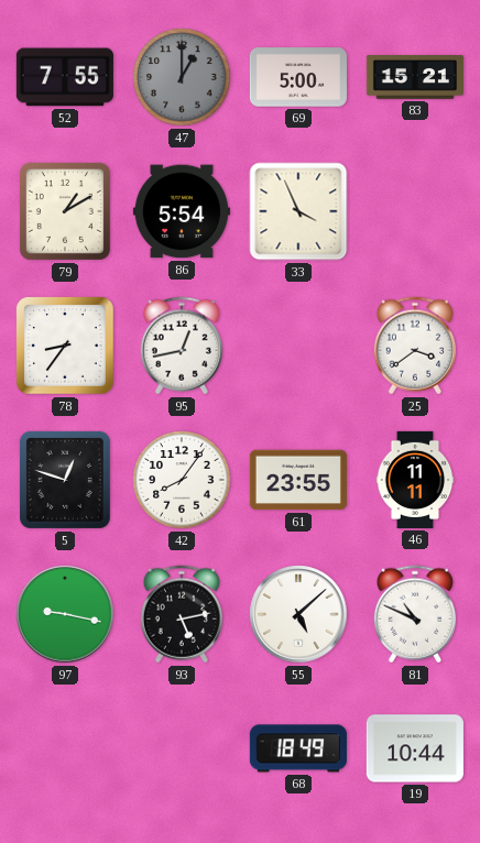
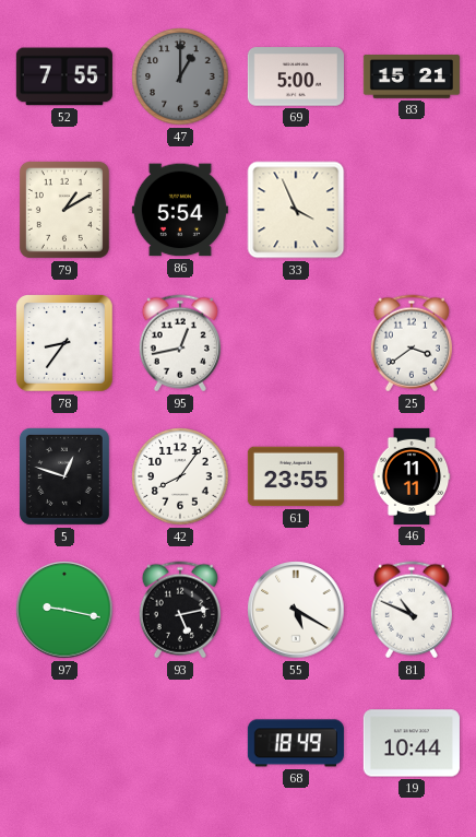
55: 5:08 -> 5:20
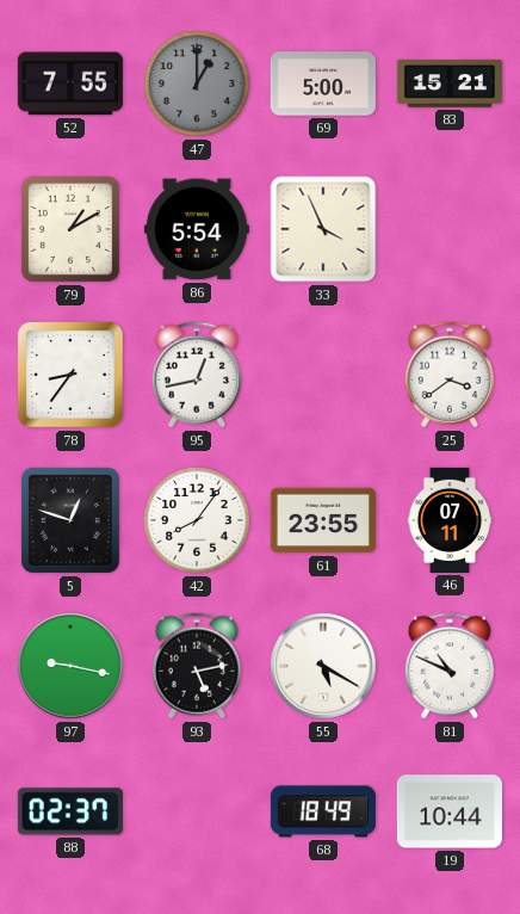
46: 11:11 -> 07:11
88: none -> 02:37
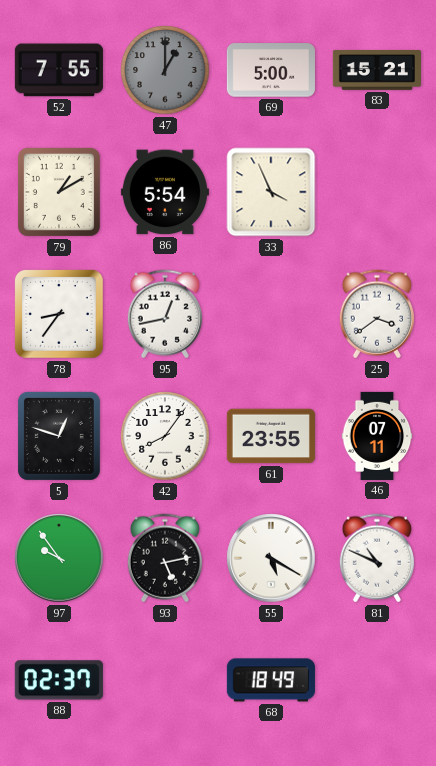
97: 9:17 -> 9:54
19: 10:44 -> none
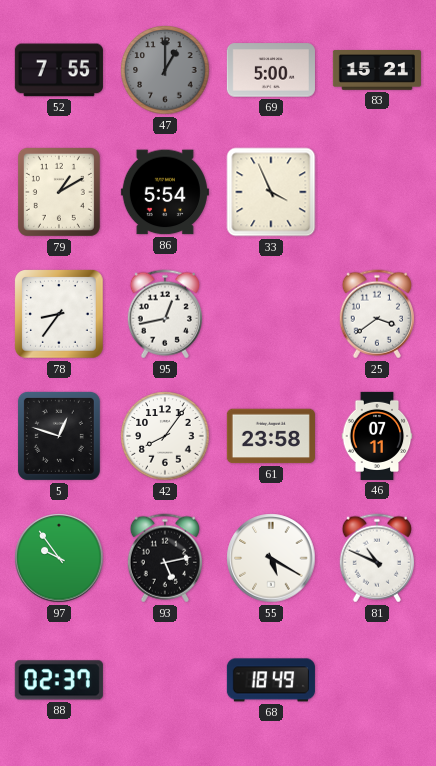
61: 23:55 -> 23:58
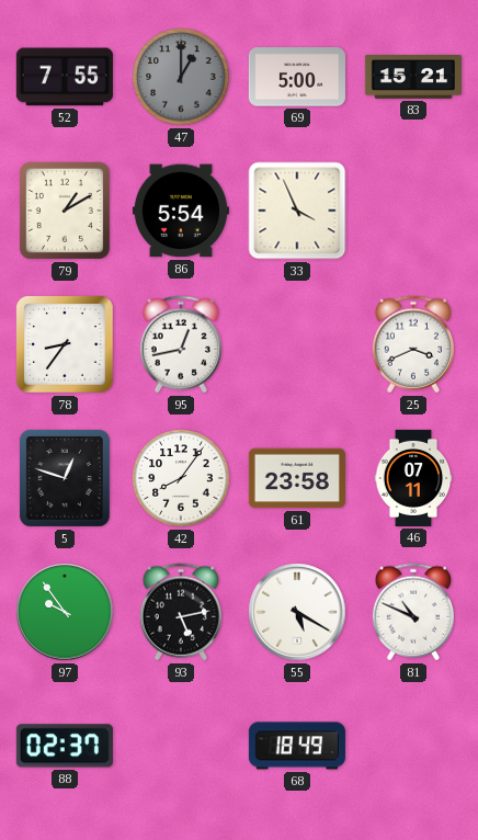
25: 3:39 -> 3:41
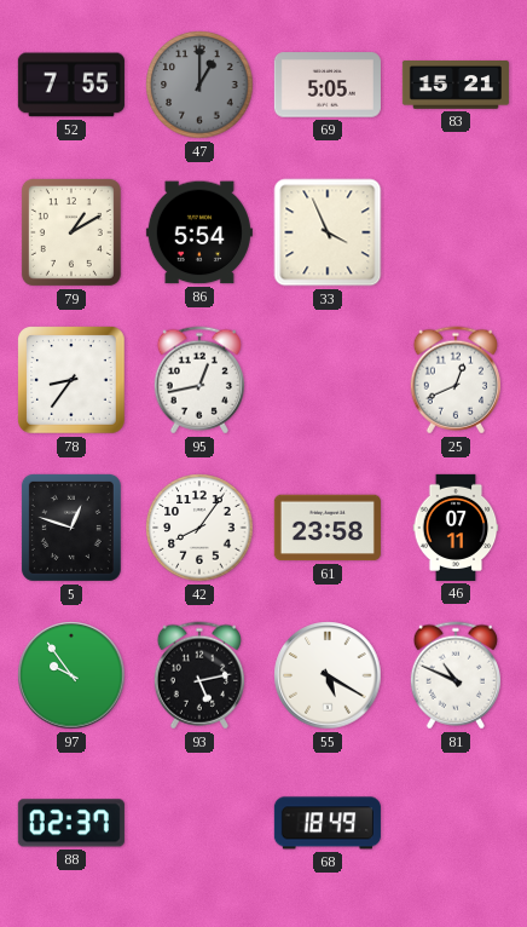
69: 5:00 -> 5:05
25: 3:41 -> 12:41
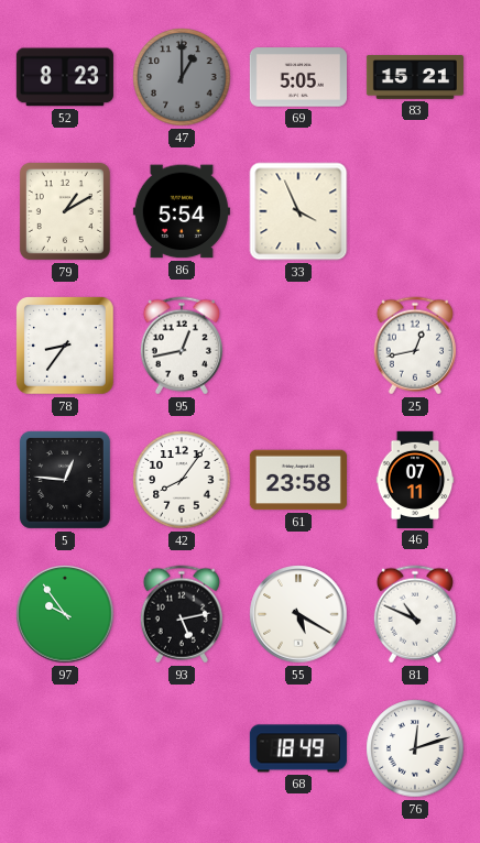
52: 7:55 -> 8:23
25: 12:41 -> 12:43
5: 12:48 -> 12:46
88: 02:37 -> none
76: none -> 12:12
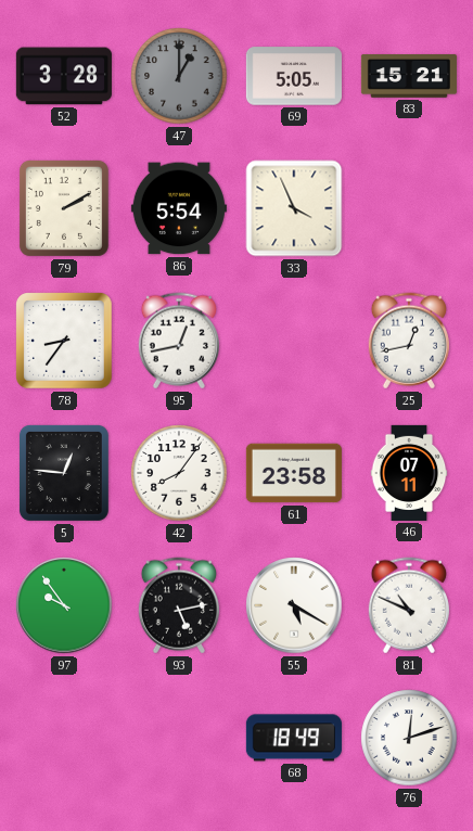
52: 8:23 -> 3:28
79: 1:10 -> 2:10
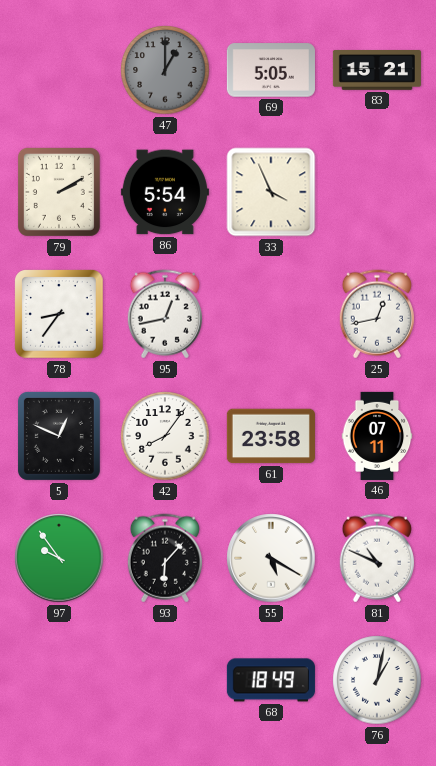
52: 3:28 -> none
5: 12:46 -> 12:49
93: 5:13 -> 6:07
76: 12:12 -> 1:02
